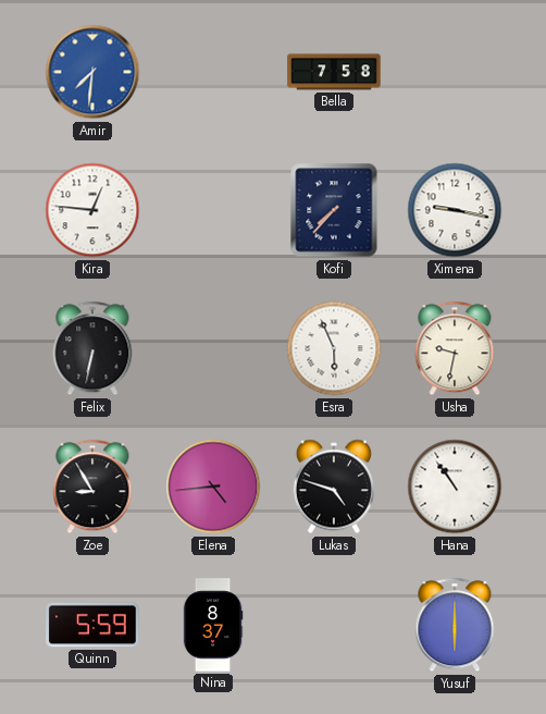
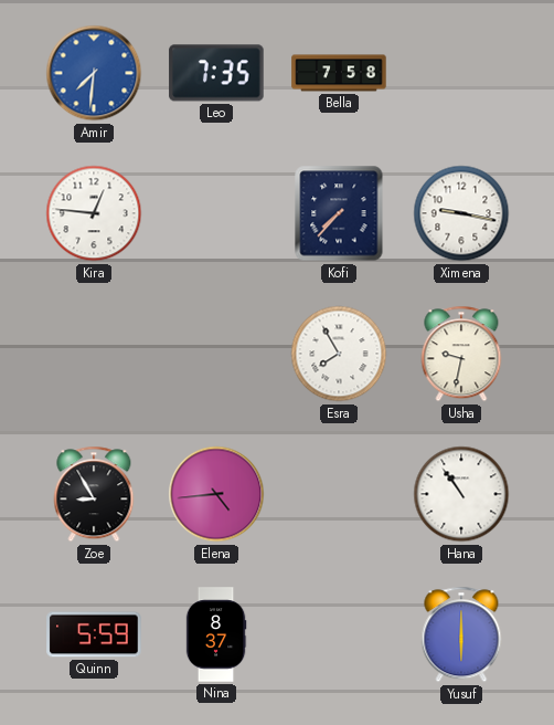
Leo: none -> 7:35
Felix: 6:32 -> none
Esra: 5:56 -> 7:55
Lukas: 4:48 -> none
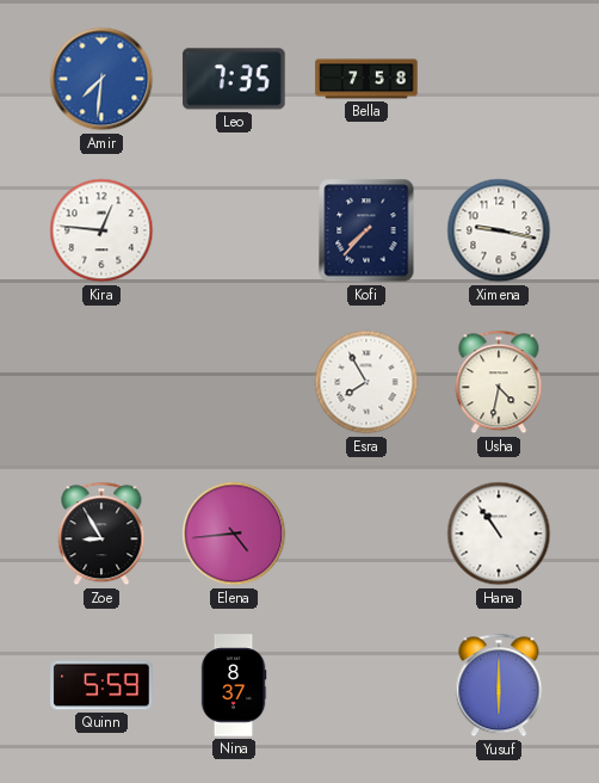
Usha: 9:32 -> 4:32
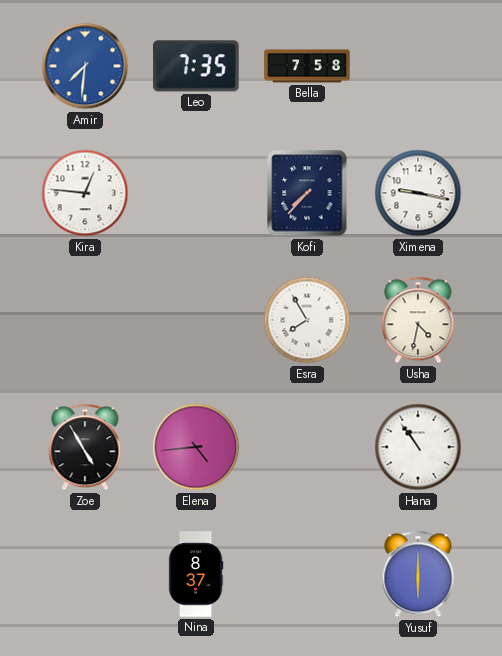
Zoe: 8:55 -> 4:55
Quinn: 5:59 -> none
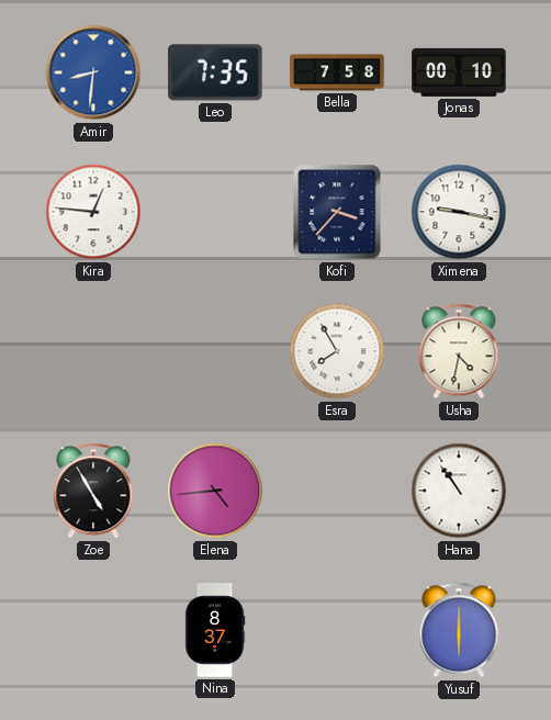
Amir: 7:31 -> 8:31
Jonas: none -> 00:10
Kofi: 7:37 -> 3:37
